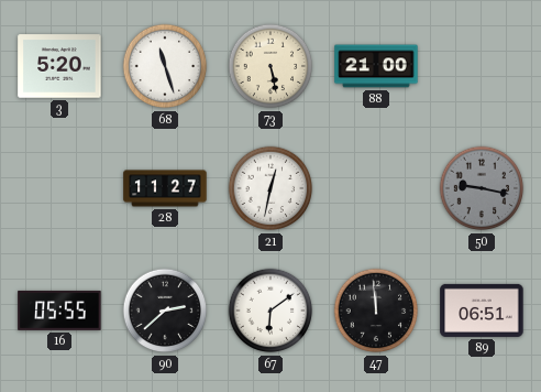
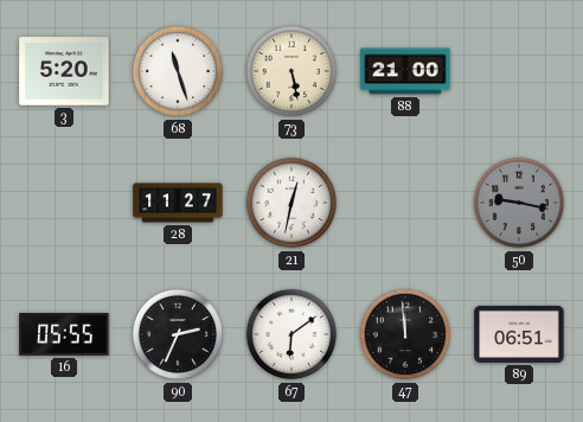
90: 2:38 -> 2:34
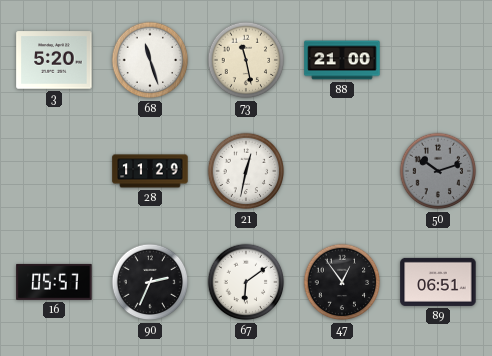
73: 5:28 -> 11:28
28: 11:27 -> 11:29
50: 9:17 -> 10:12
16: 05:55 -> 05:57
47: 11:59 -> 12:54
